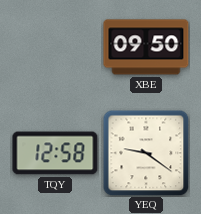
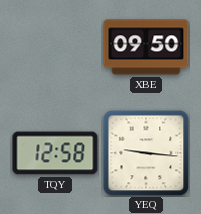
YEQ: 9:21 -> 9:16
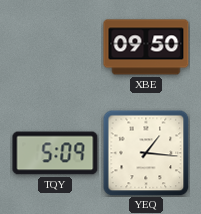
TQY: 12:58 -> 5:09
YEQ: 9:16 -> 1:16
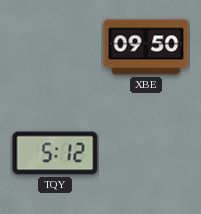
TQY: 5:09 -> 5:12
YEQ: 1:16 -> none
